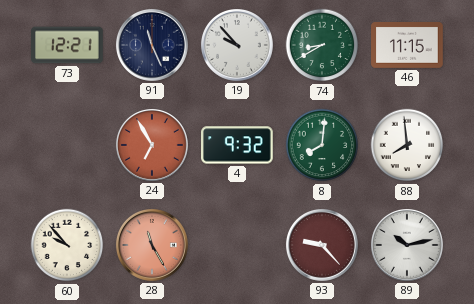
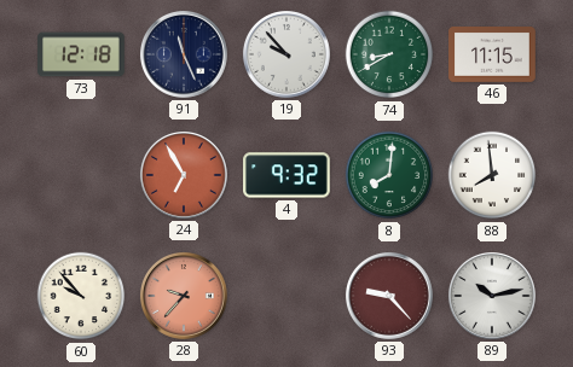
73: 12:21 -> 12:18
28: 11:25 -> 9:37
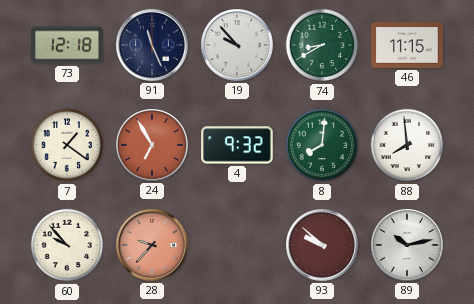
7: none -> 1:21
93: 9:23 -> 9:52
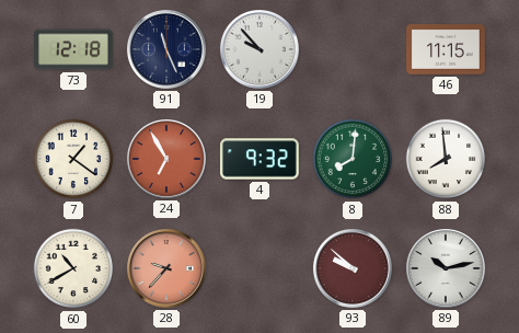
74: 8:40 -> none
60: 9:53 -> 10:40
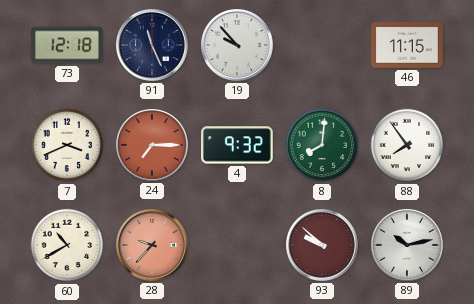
7: 1:21 -> 3:41
24: 6:55 -> 7:15
88: 7:59 -> 7:54
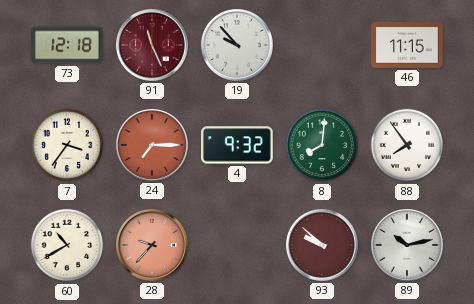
91 dial: navy -> burgundy
7: 3:41 -> 3:36
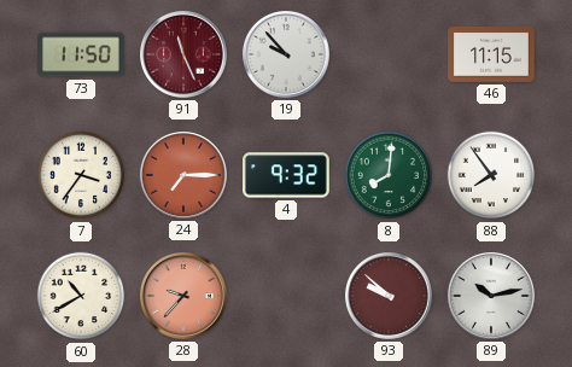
73: 12:18 -> 11:50
